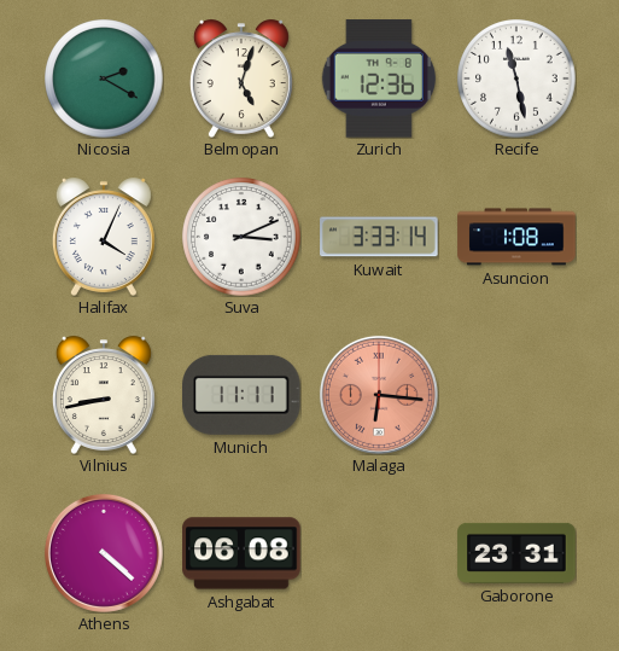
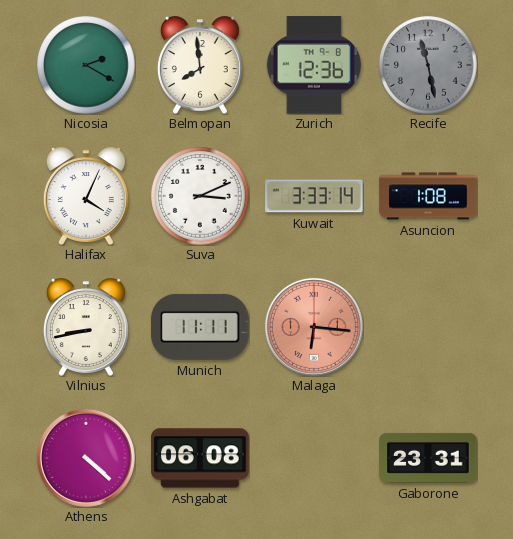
Belmopan: 5:03 -> 7:59
Recife dial: white -> grey
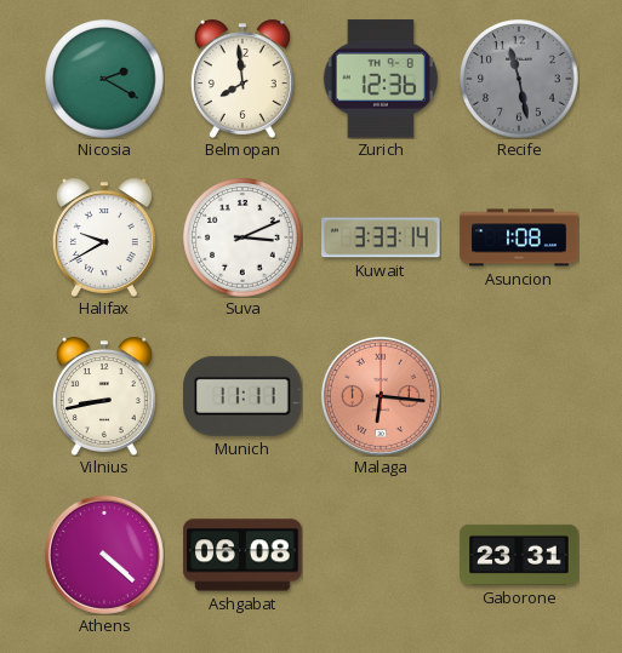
Halifax: 4:04 -> 9:40
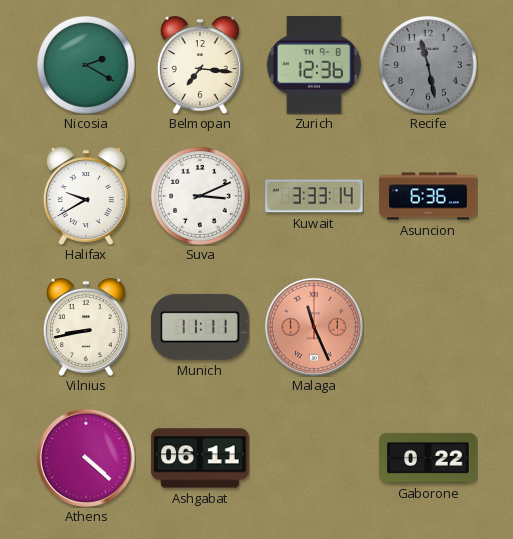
Belmopan: 7:59 -> 7:16
Asuncion: 1:08 -> 6:36
Malaga: 6:16 -> 11:26
Ashgabat: 06:08 -> 06:11
Gaborone: 23:31 -> 0:22
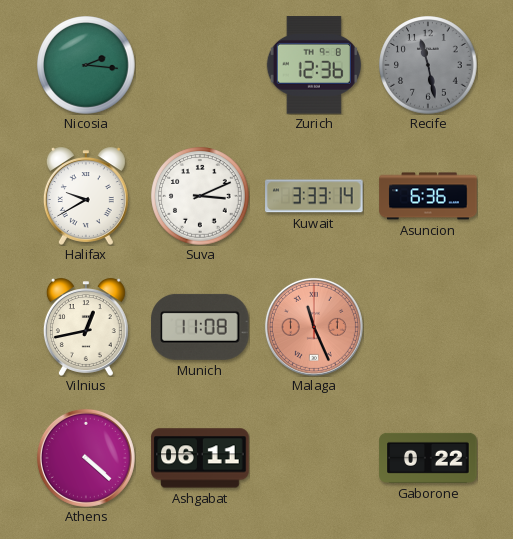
Nicosia: 2:20 -> 2:16
Belmopan: 7:16 -> none
Vilnius: 8:43 -> 12:43
Munich: 11:11 -> 11:08
